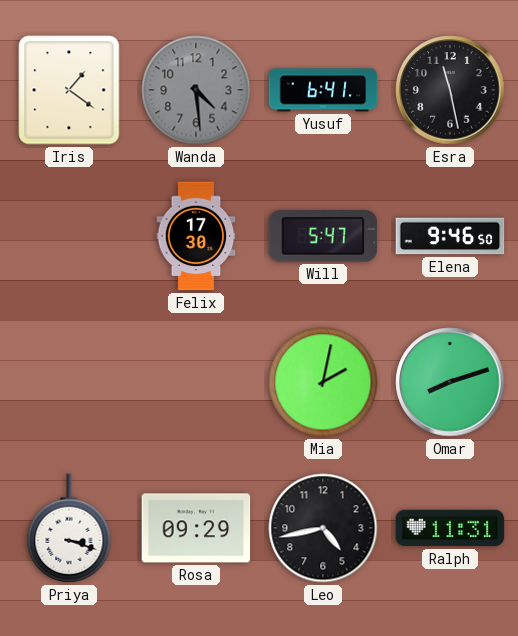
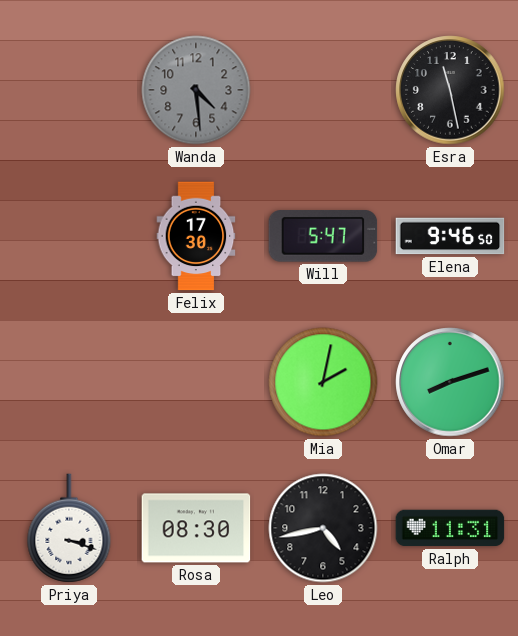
Iris: 1:21 -> none
Yusuf: 6:41 -> none
Rosa: 09:29 -> 08:30
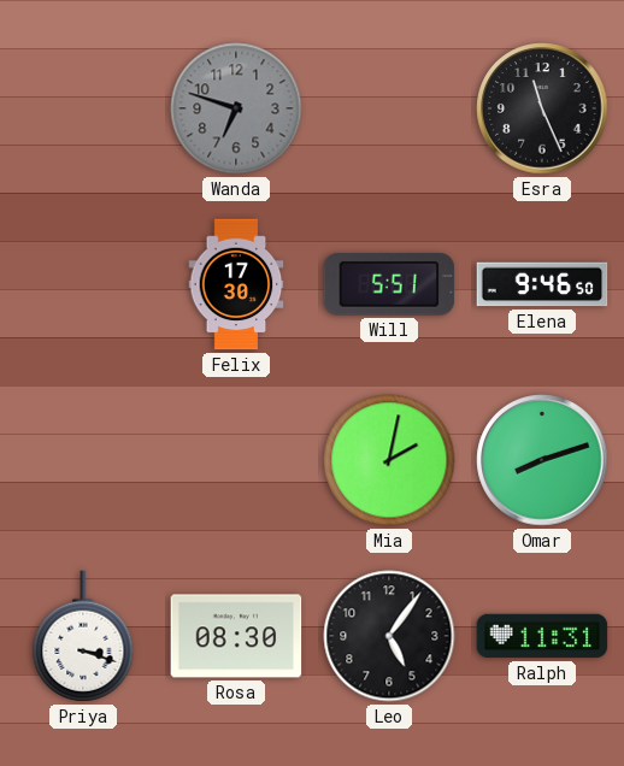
Wanda: 4:29 -> 6:48
Esra: 11:28 -> 11:26
Will: 5:47 -> 5:51
Leo: 4:43 -> 5:06
